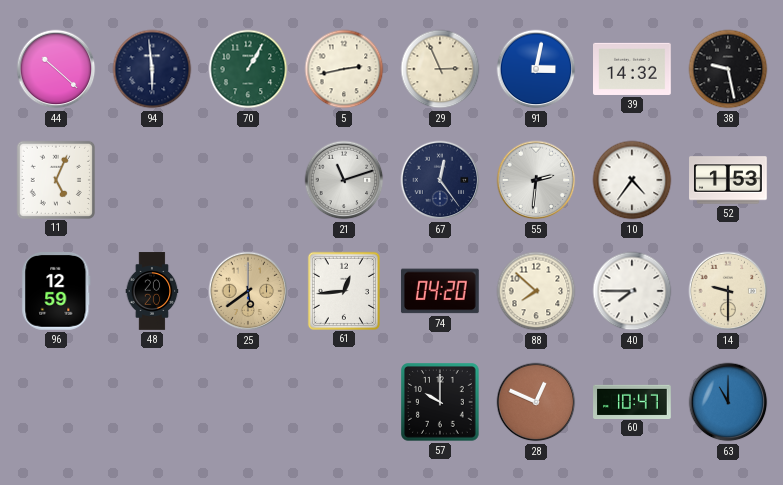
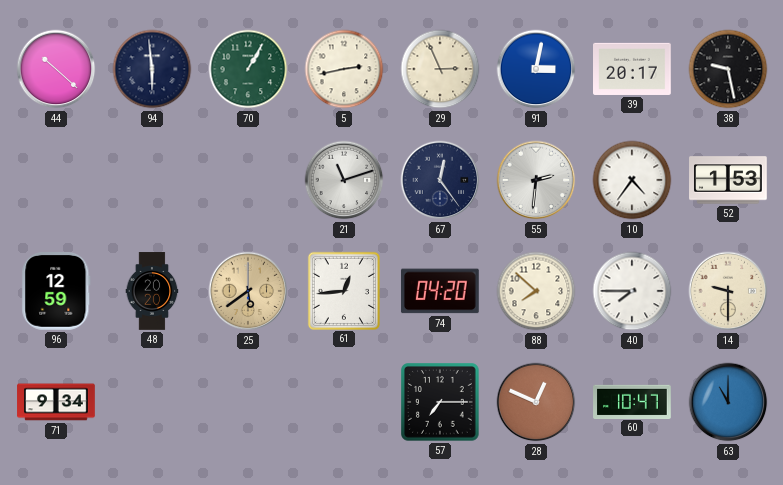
39: 14:32 -> 20:17
11: 5:04 -> none
71: none -> 9:34
57: 10:00 -> 7:15
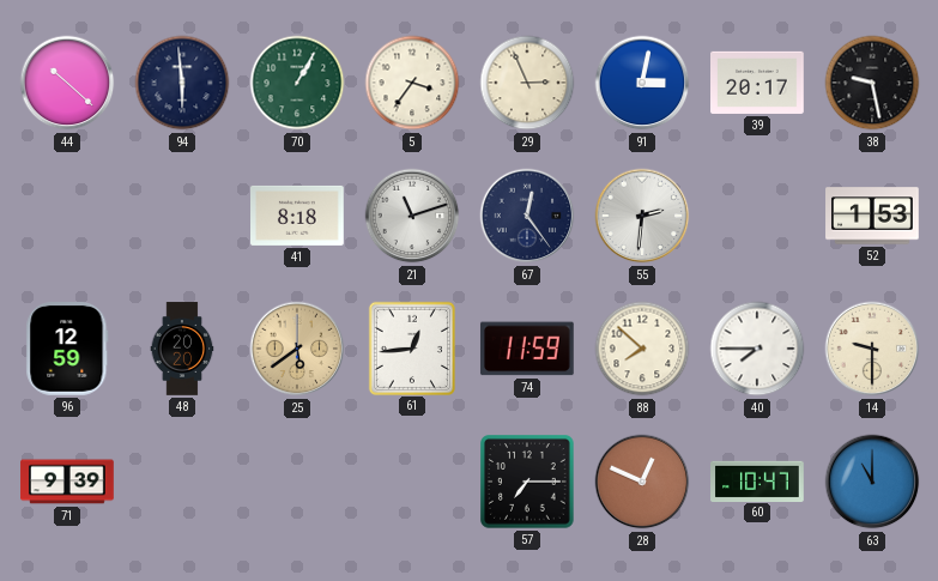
5: 2:43 -> 3:36
41: none -> 8:18
10: 4:36 -> none
74: 04:20 -> 11:59
71: 9:34 -> 9:39
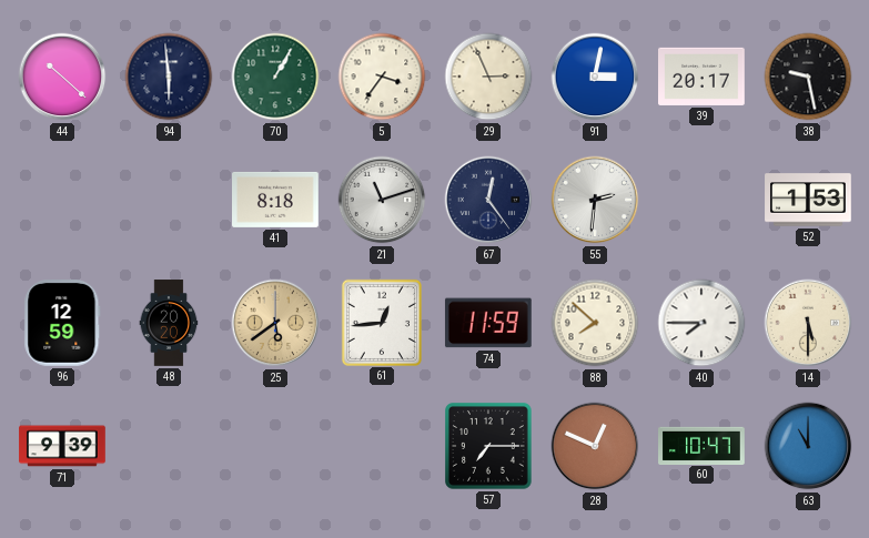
14: 9:30 -> 5:30
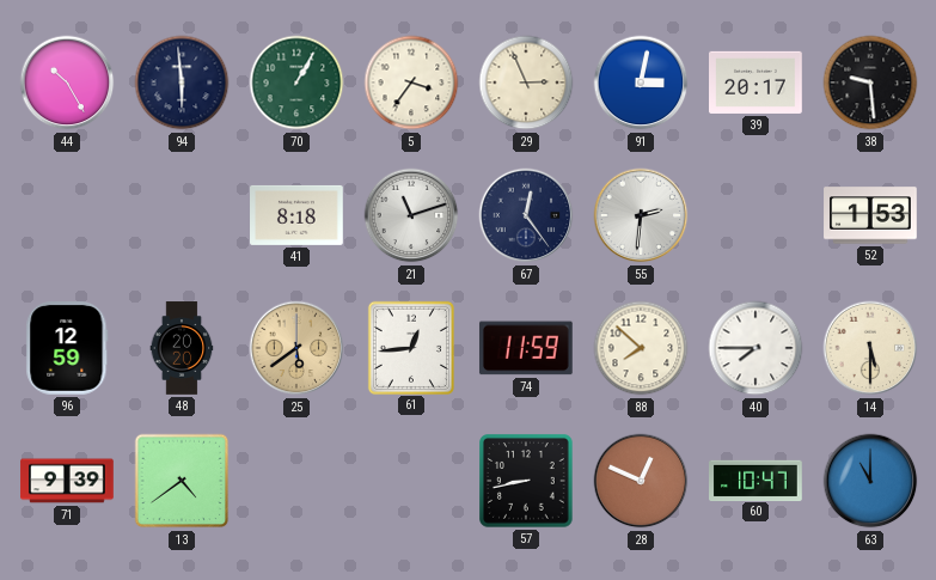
44: 10:22 -> 10:25
38: 9:28 -> 9:29
13: none -> 4:39
57: 7:15 -> 8:43
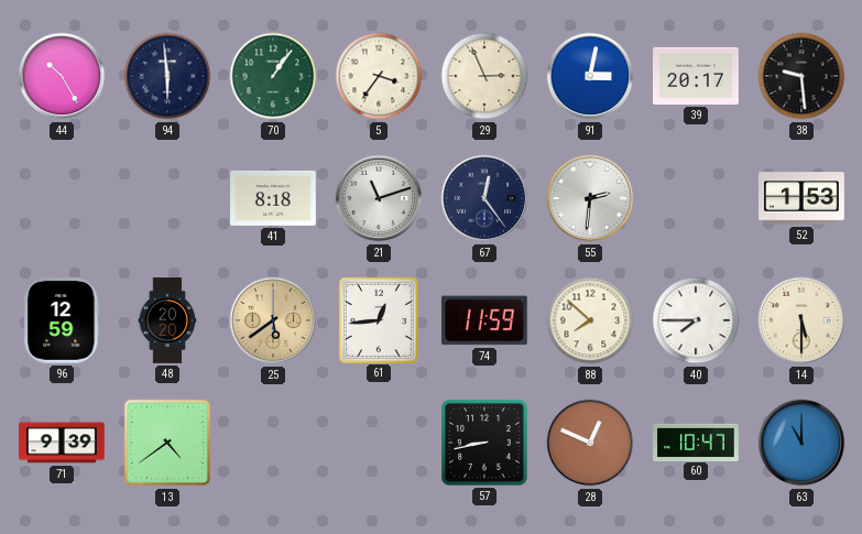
70: 1:05 -> 1:06
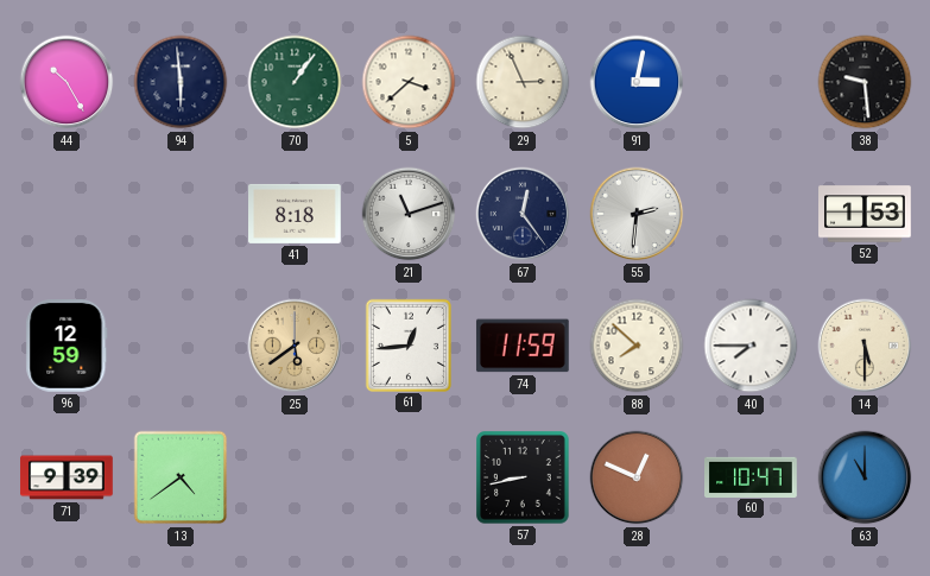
5: 3:36 -> 3:38
39: 20:17 -> none
48: 20:20 -> none
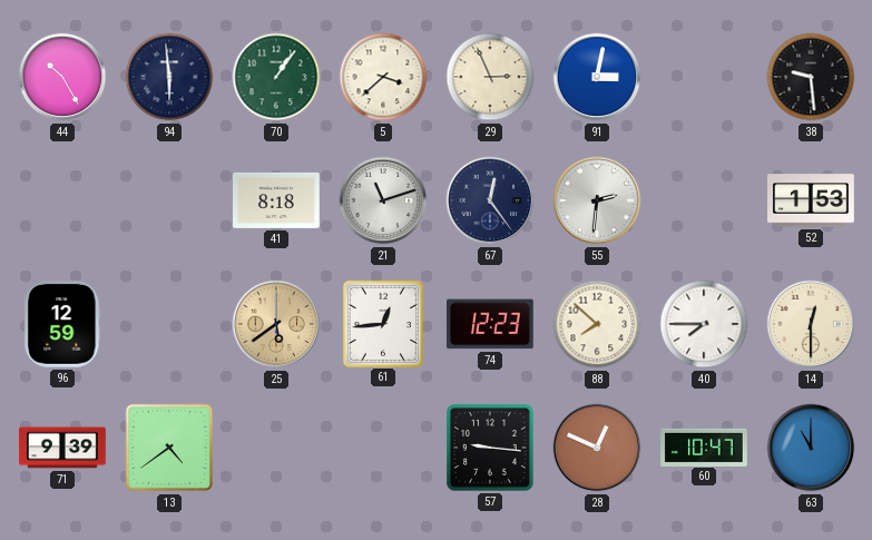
74: 11:59 -> 12:23
14: 5:30 -> 12:30
57: 8:43 -> 9:16
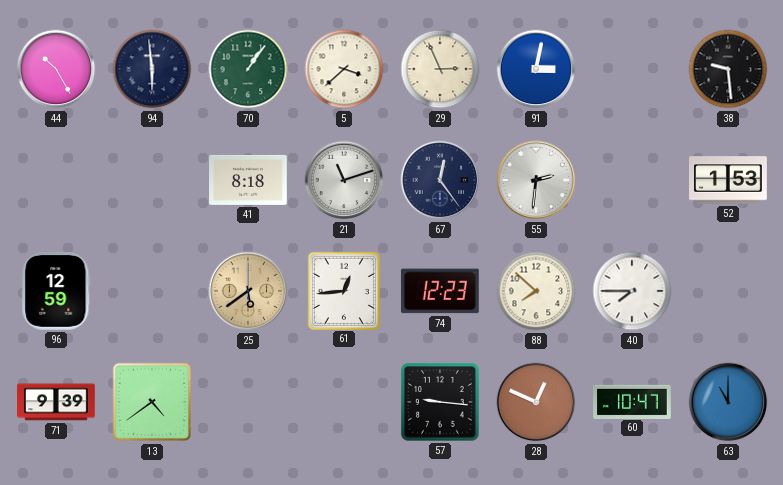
14: 12:30 -> none
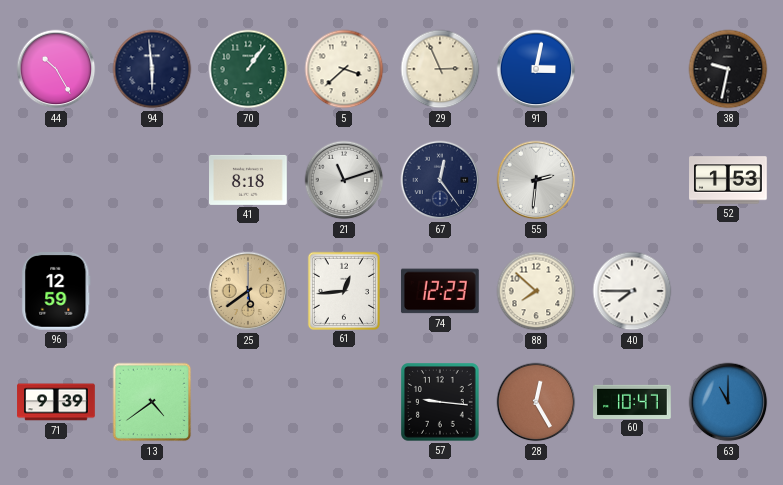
38: 9:29 -> 9:32
28: 12:49 -> 12:25
